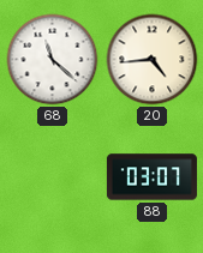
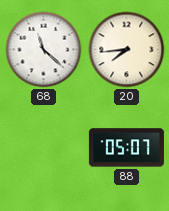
20: 4:44 -> 7:44
88: 03:07 -> 05:07
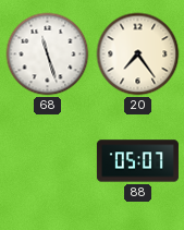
68: 11:22 -> 11:27
20: 7:44 -> 7:24
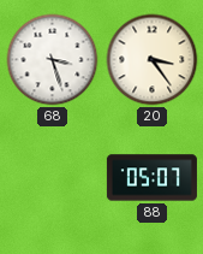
68: 11:27 -> 3:27
20: 7:24 -> 3:24
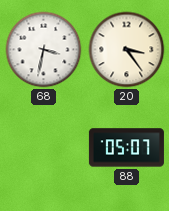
68: 3:27 -> 3:32
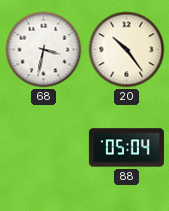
20: 3:24 -> 10:24
88: 05:07 -> 05:04
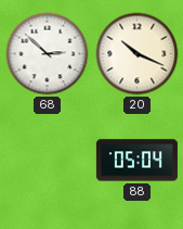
68: 3:32 -> 2:52
20: 10:24 -> 10:19
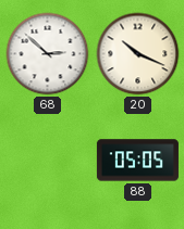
88: 05:04 -> 05:05
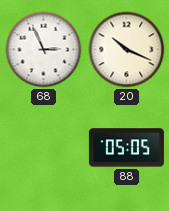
68: 2:52 -> 2:56
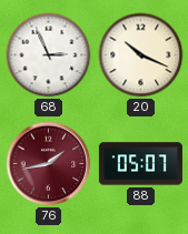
76: none -> 1:43
88: 05:05 -> 05:07
